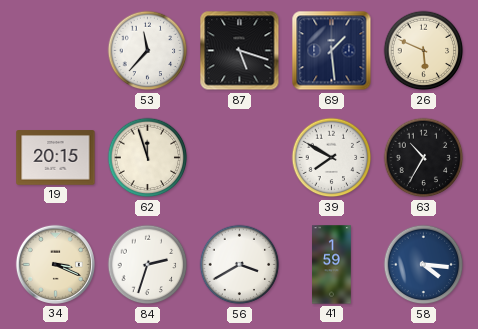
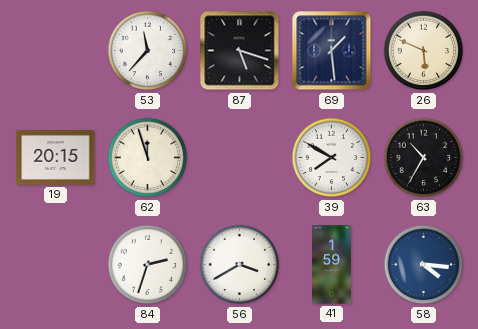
34: 3:19 -> none
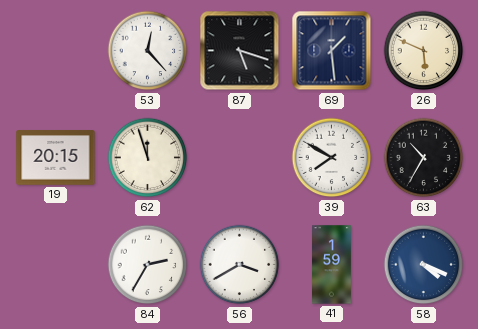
53: 11:37 -> 12:23
84: 2:33 -> 2:35
58: 4:16 -> 4:19
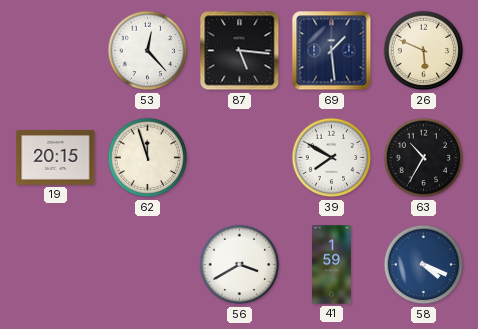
87: 5:18 -> 5:16
84: 2:35 -> none
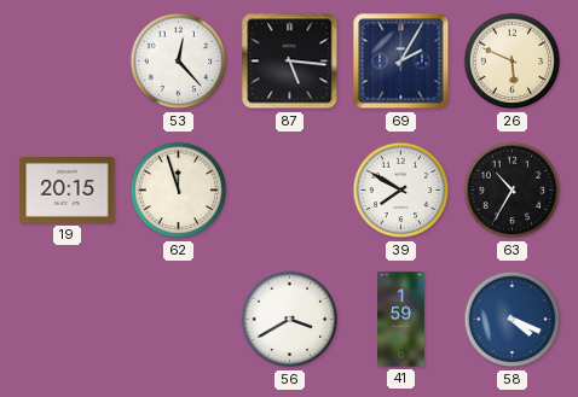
69: 1:29 -> 2:05
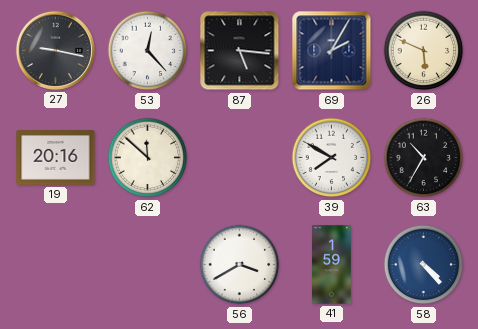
27: none -> 9:17
19: 20:15 -> 20:16
62: 11:57 -> 11:52
58: 4:19 -> 4:23
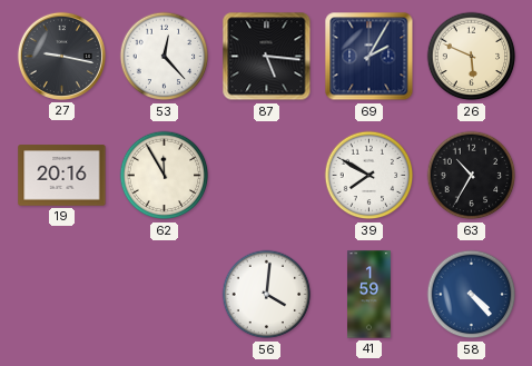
62: 11:52 -> 11:55
56: 3:40 -> 4:01
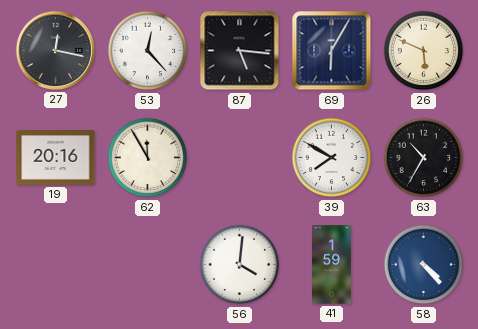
27: 9:17 -> 12:17
69: 2:05 -> 6:05
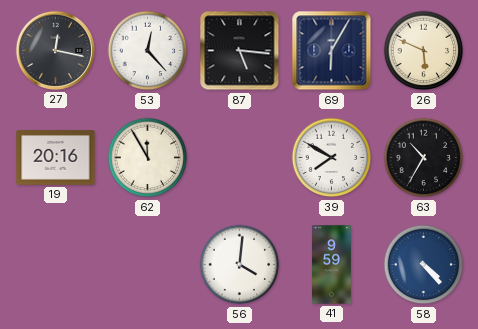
41: 1:59 -> 9:59
